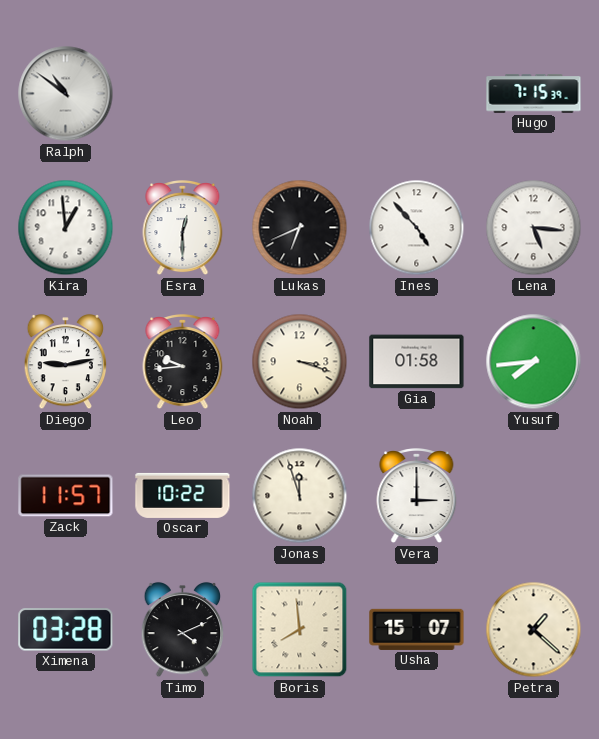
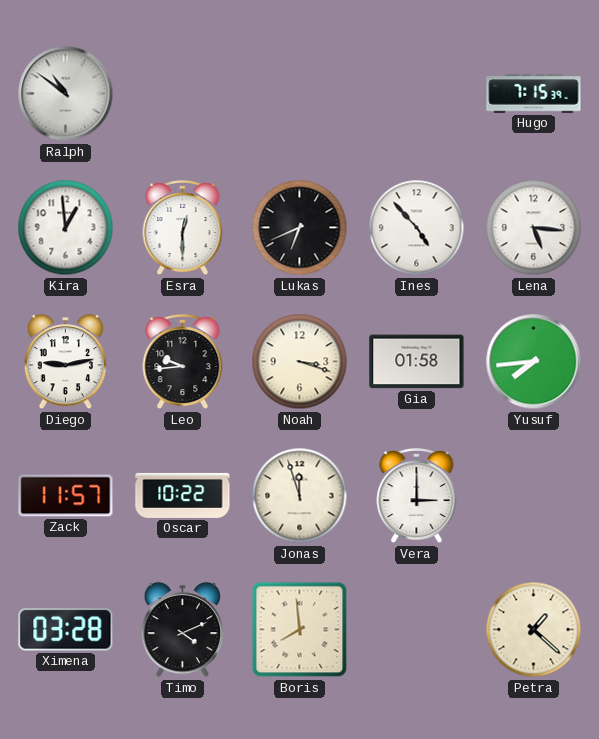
Usha: 15:07 -> none
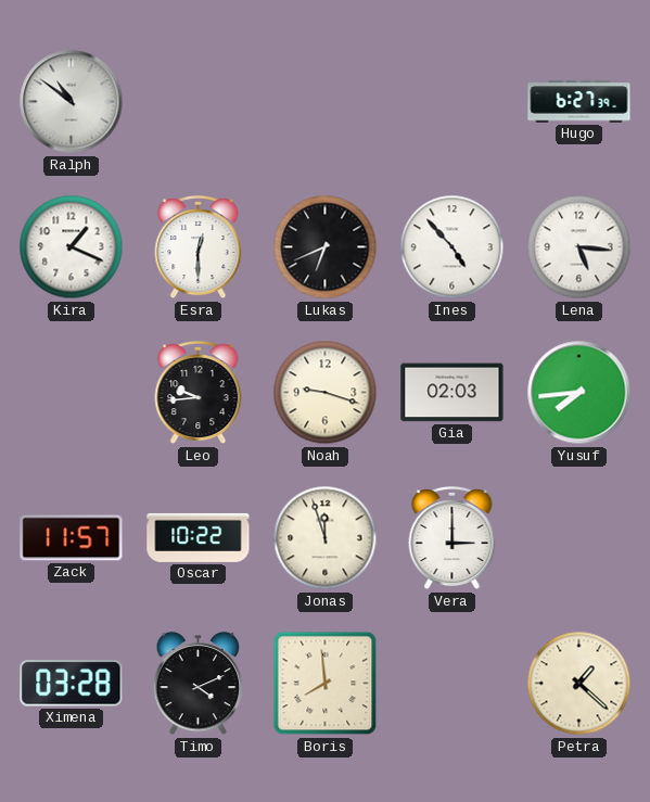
Hugo: 7:15 -> 6:27
Kira: 12:59 -> 1:19
Diego: 9:13 -> none
Noah: 3:18 -> 9:18
Gia: 01:58 -> 02:03
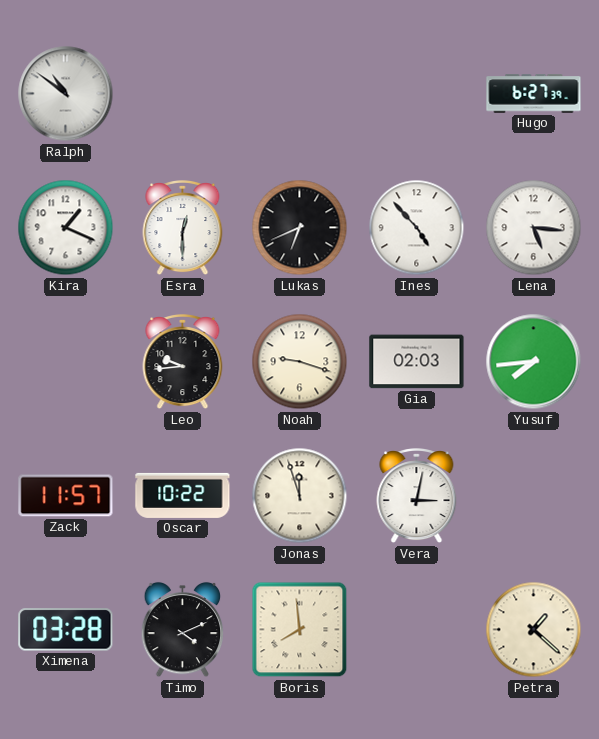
Vera: 3:00 -> 3:02
